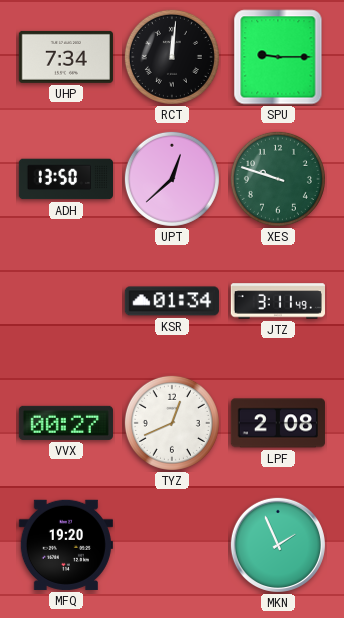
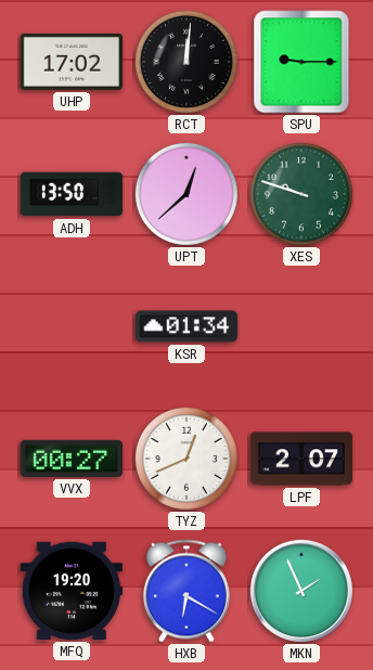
UHP: 7:34 -> 17:02
JTZ: 3:11 -> none
LPF: 2:08 -> 2:07
HXB: none -> 6:20
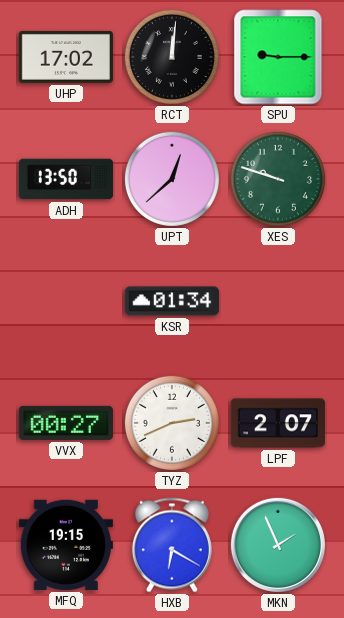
TYZ: 12:41 -> 2:41
MFQ: 19:20 -> 19:15
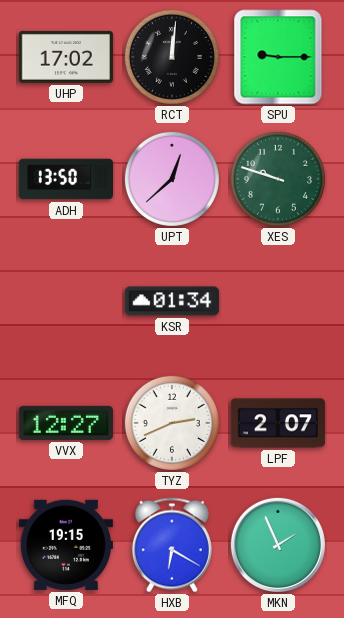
VVX: 00:27 -> 12:27
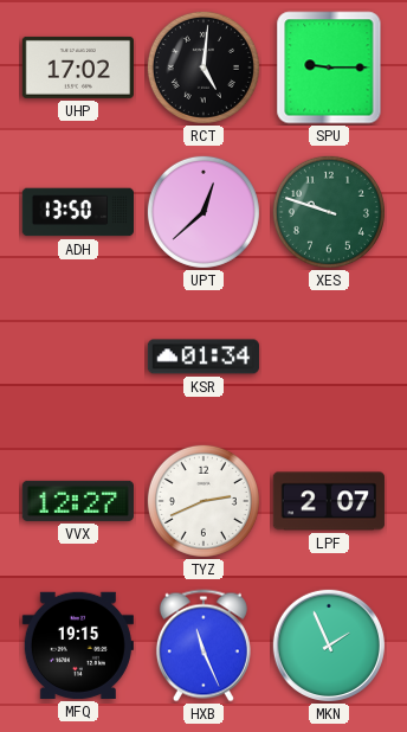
RCT: 12:01 -> 5:01
HXB: 6:20 -> 11:26
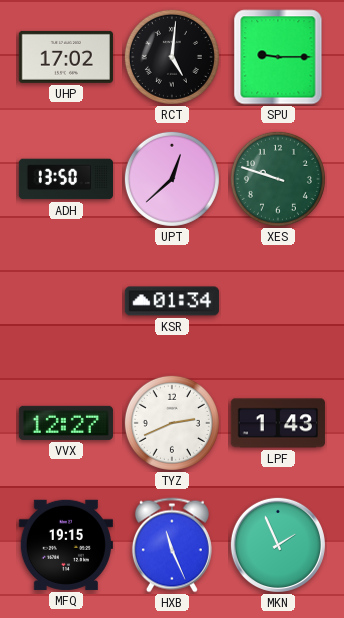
LPF: 2:07 -> 1:43
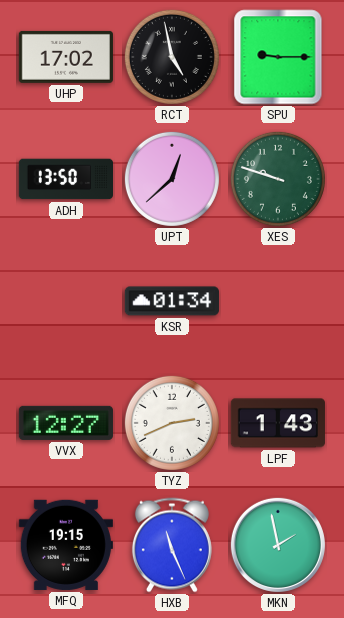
RCT: 5:01 -> 4:58
MKN: 1:56 -> 1:58
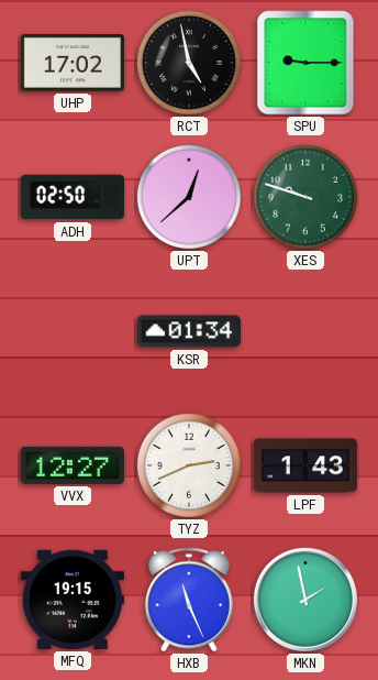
ADH: 13:50 -> 02:50
